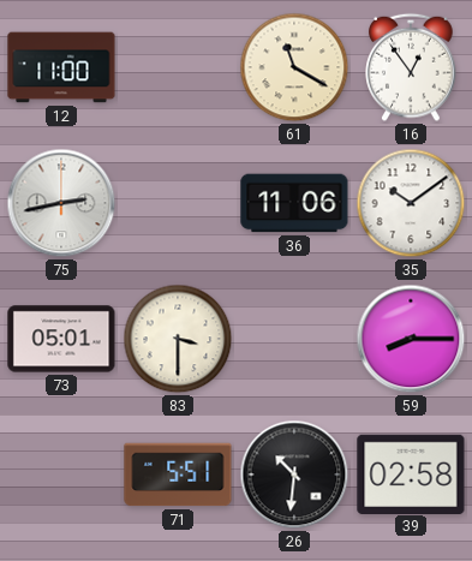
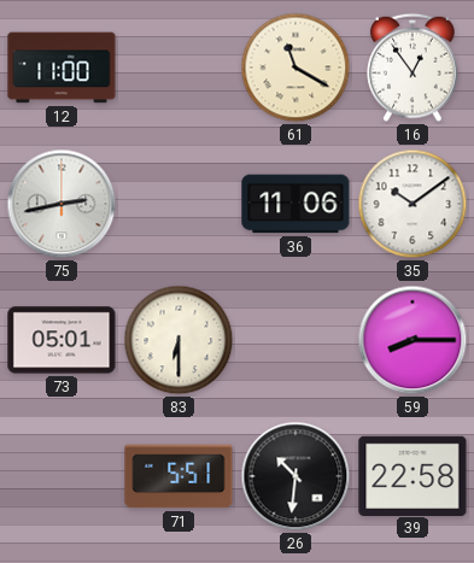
83: 3:30 -> 6:30
39: 02:58 -> 22:58
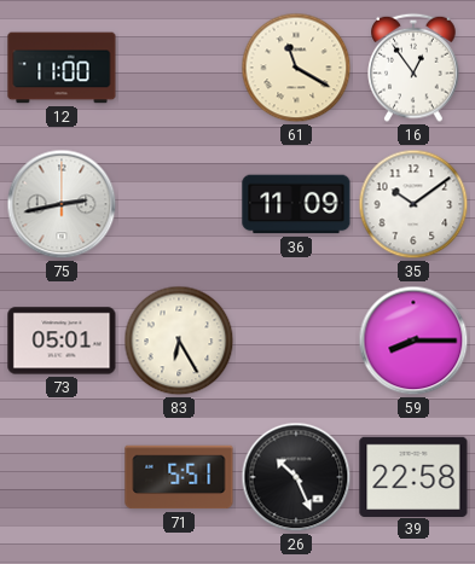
36: 11:06 -> 11:09
83: 6:30 -> 6:25
26: 10:31 -> 10:26
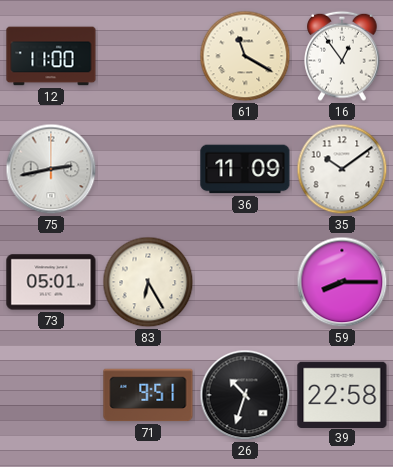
71: 5:51 -> 9:51
26: 10:26 -> 10:33
